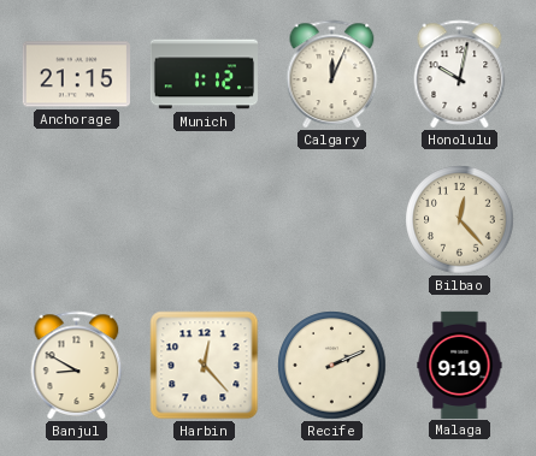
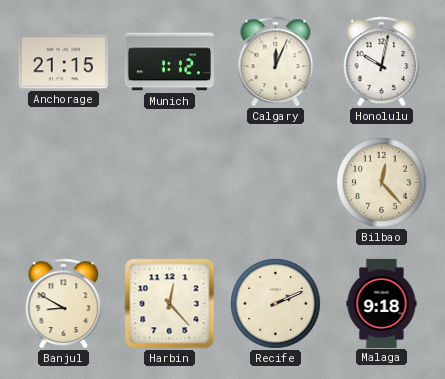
Malaga: 9:19 -> 9:18
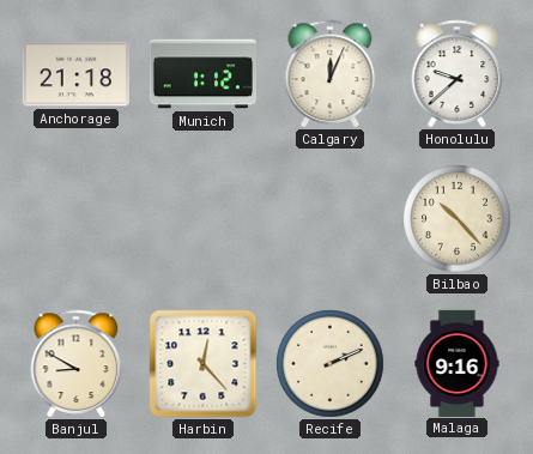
Anchorage: 21:15 -> 21:18
Honolulu: 10:02 -> 9:38
Bilbao: 12:23 -> 10:23
Malaga: 9:18 -> 9:16
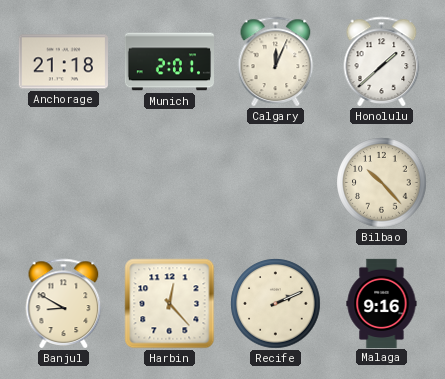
Munich: 1:12 -> 2:01
Honolulu: 9:38 -> 1:38
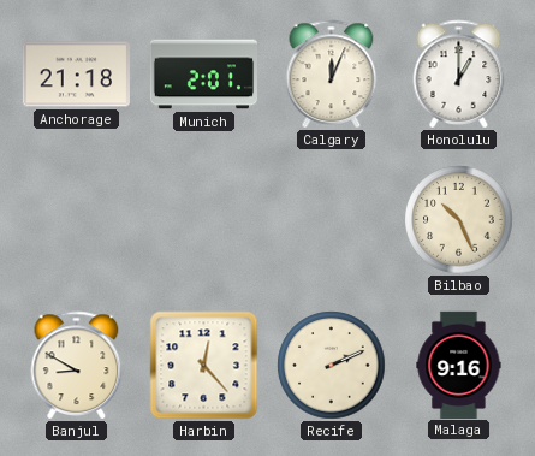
Honolulu: 1:38 -> 1:00
Bilbao: 10:23 -> 10:26
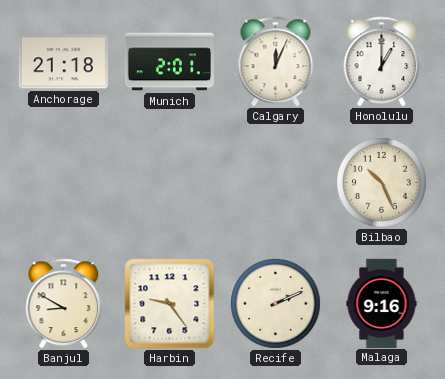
Harbin: 12:23 -> 9:24
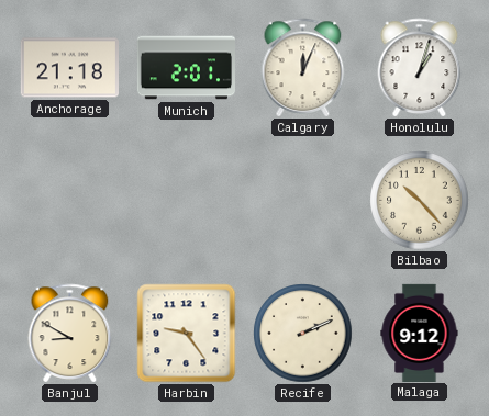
Honolulu: 1:00 -> 1:03
Bilbao: 10:26 -> 10:23
Malaga: 9:16 -> 9:12
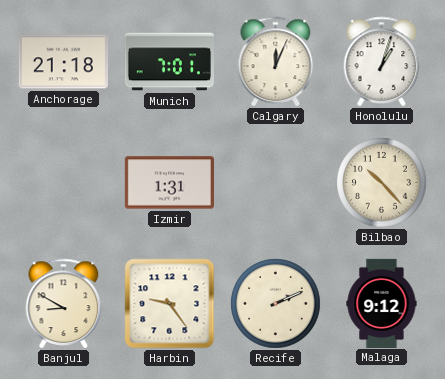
Munich: 2:01 -> 7:01
Izmir: none -> 1:31
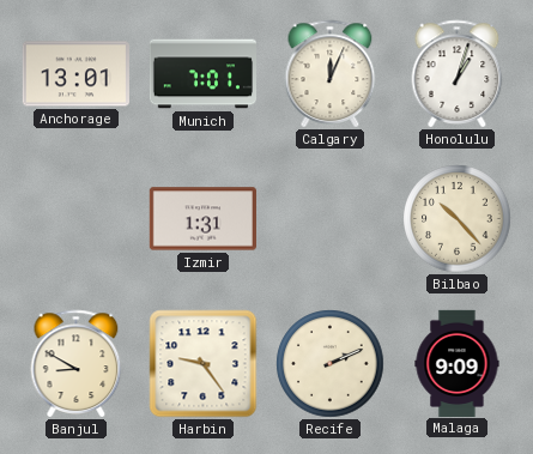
Anchorage: 21:18 -> 13:01
Malaga: 9:12 -> 9:09
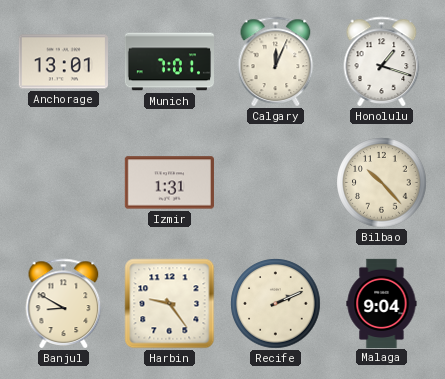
Honolulu: 1:03 -> 1:18
Malaga: 9:09 -> 9:04
